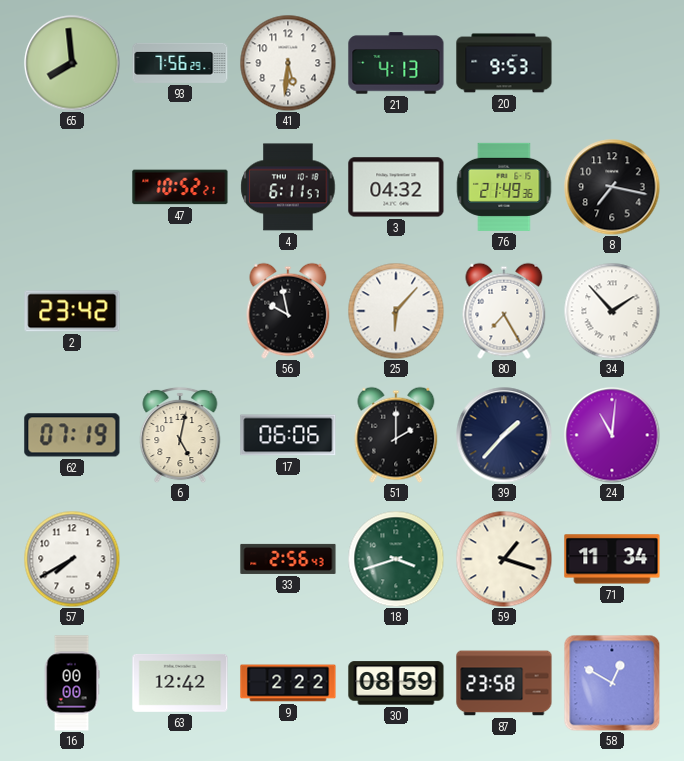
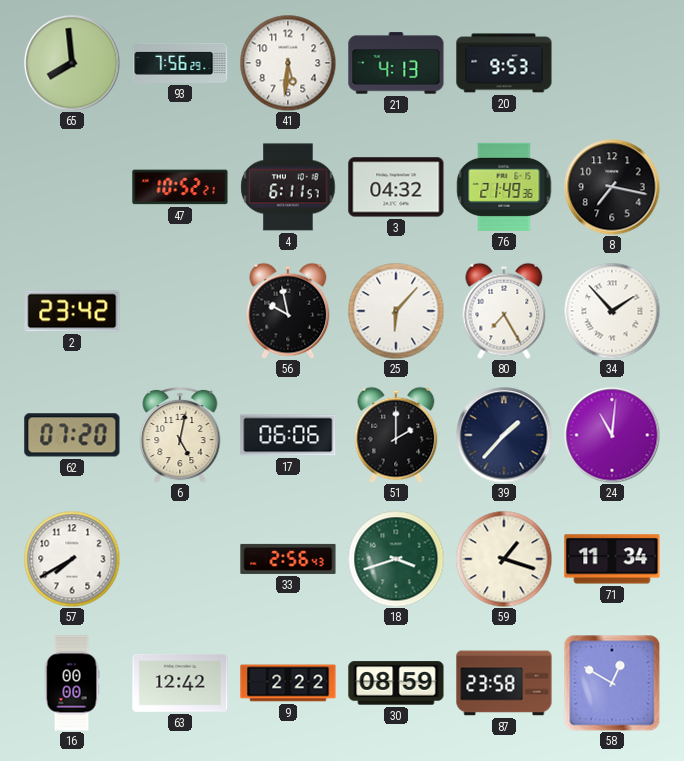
62: 07:19 -> 07:20
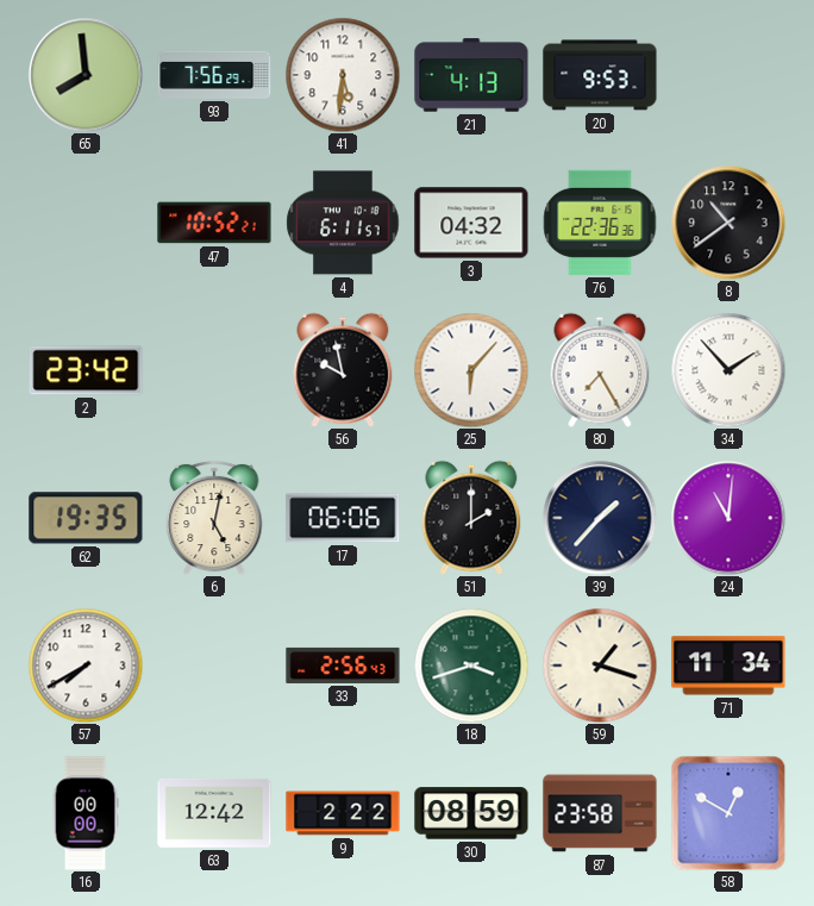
76: 21:49 -> 22:36
8: 7:17 -> 10:39
62: 07:20 -> 19:35
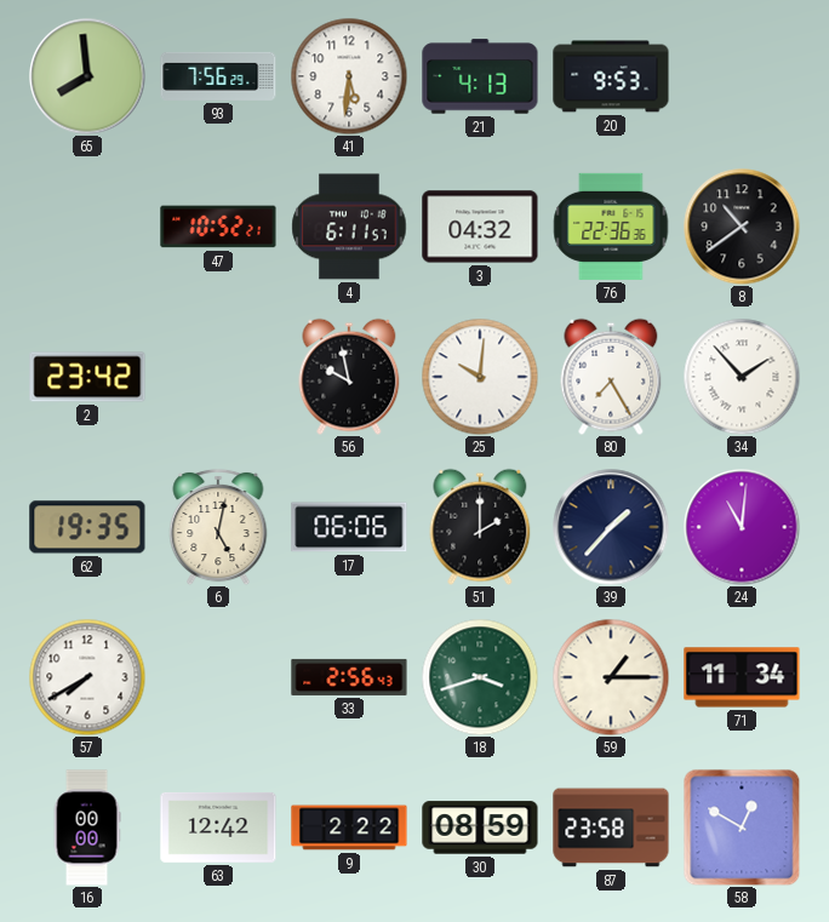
25: 6:07 -> 10:01
59: 1:18 -> 1:15
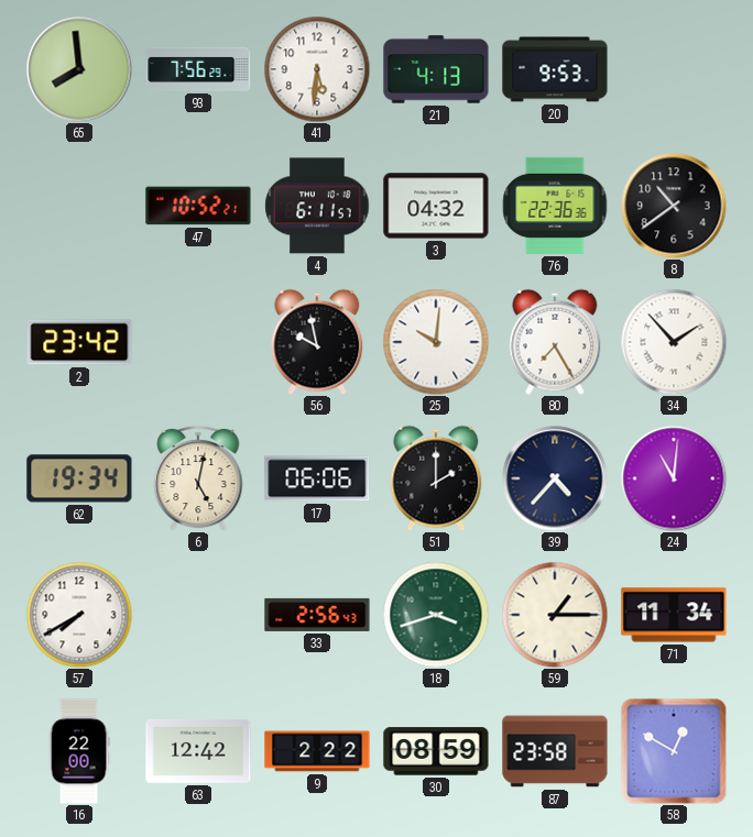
62: 19:35 -> 19:34
39: 1:37 -> 4:37
16: 00:00 -> 22:00
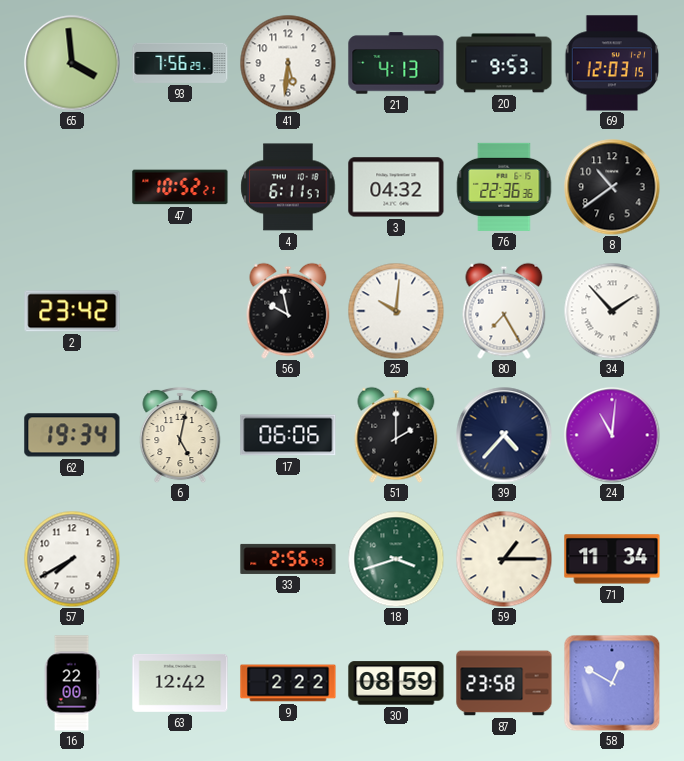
65: 7:59 -> 3:59
69: none -> 12:03
